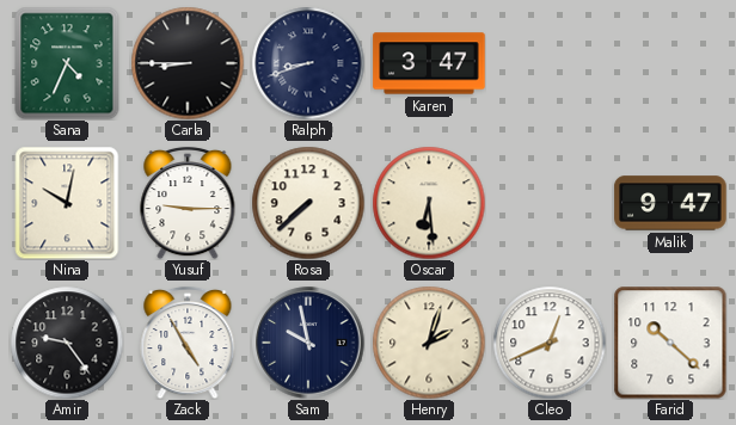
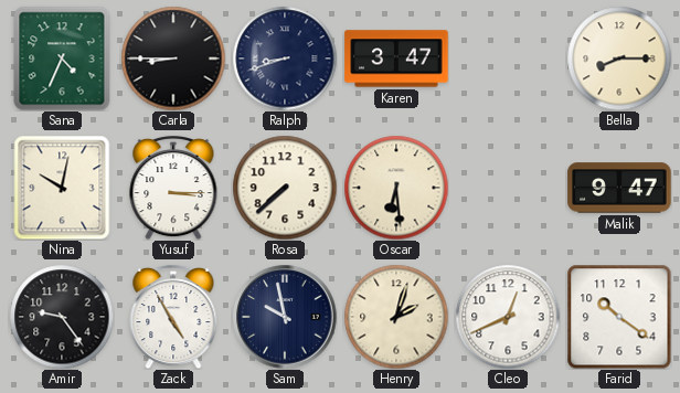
Bella: none -> 8:15
Yusuf: 9:15 -> 3:15
Farid: 10:22 -> 10:21
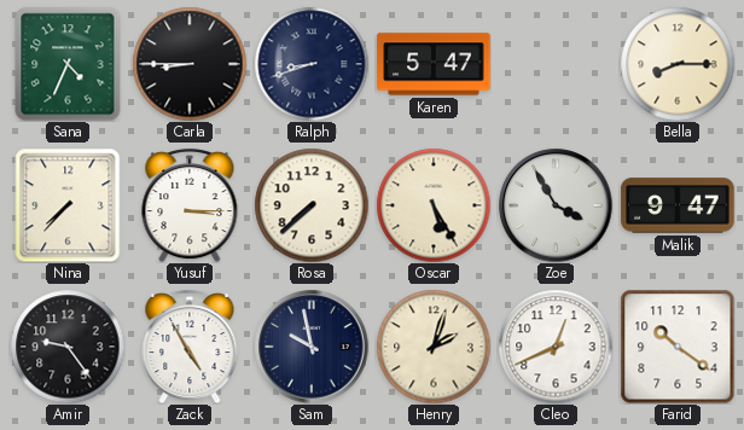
Karen: 3:47 -> 5:47
Nina: 10:02 -> 7:37
Oscar: 6:29 -> 5:25
Zoe: none -> 3:55
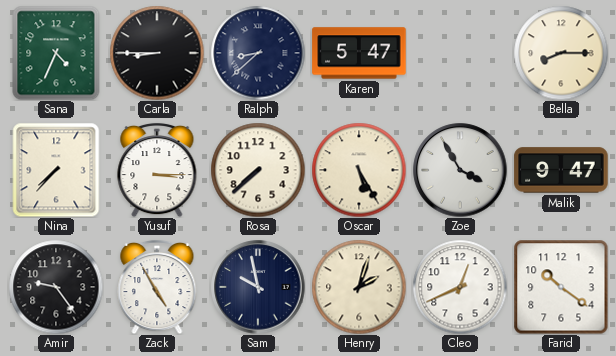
Ralph: 8:42 -> 8:38
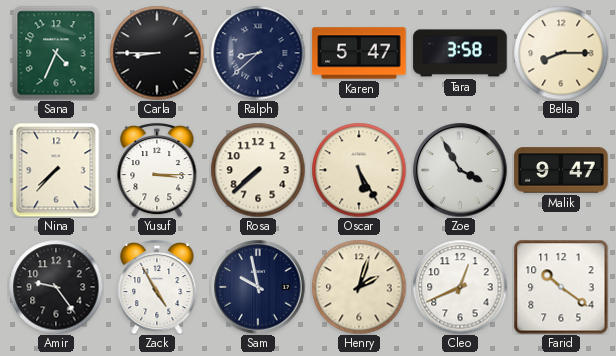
Tara: none -> 3:58
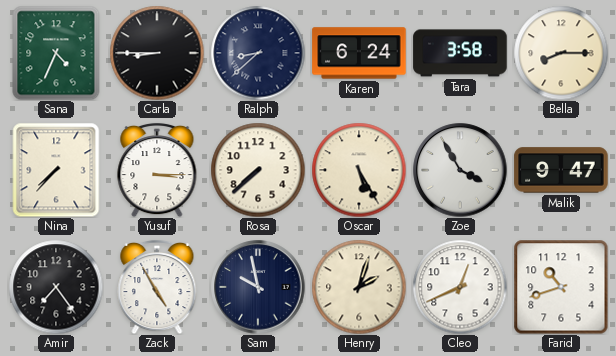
Karen: 5:47 -> 6:24
Amir: 9:24 -> 7:24
Farid: 10:21 -> 10:42
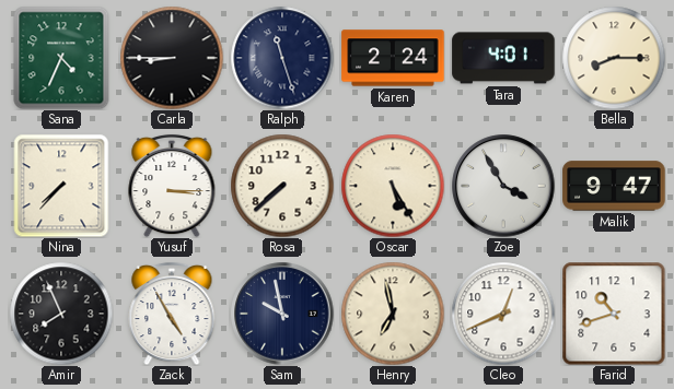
Ralph: 8:38 -> 11:27
Karen: 6:24 -> 2:24
Tara: 3:58 -> 4:01
Amir: 7:24 -> 7:56
Henry: 2:03 -> 6:58
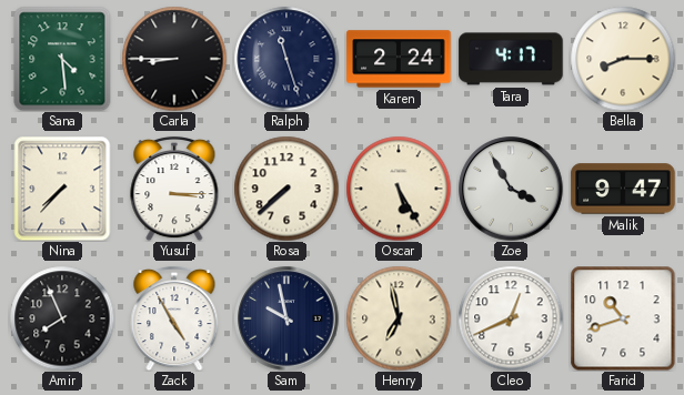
Sana: 4:34 -> 4:29
Tara: 4:01 -> 4:17
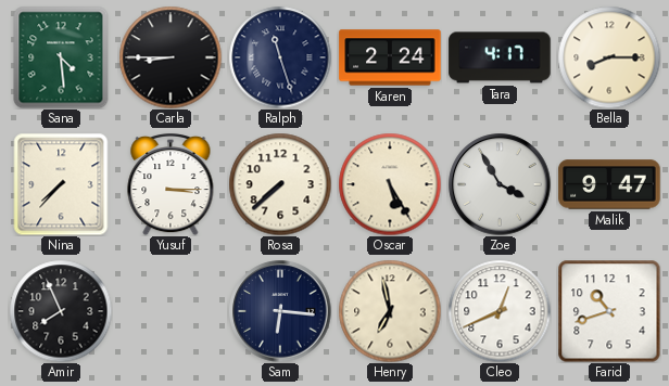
Zack: 4:55 -> none
Sam: 9:58 -> 6:16
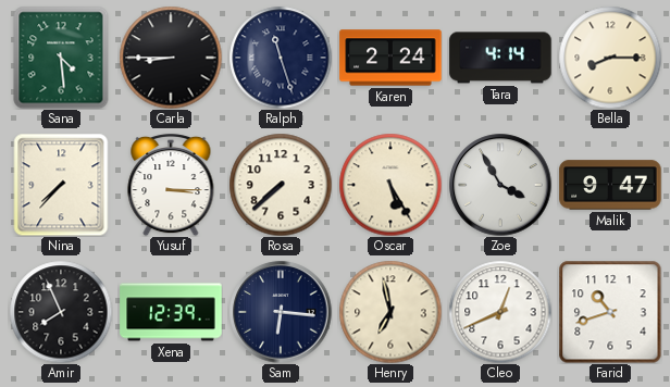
Tara: 4:17 -> 4:14
Xena: none -> 12:39
